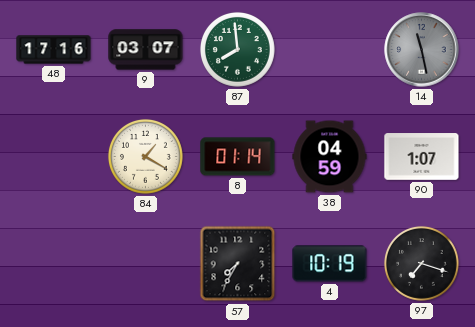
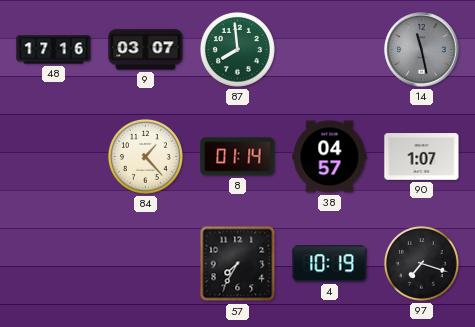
84: 1:20 -> 1:23
38: 04:59 -> 04:57
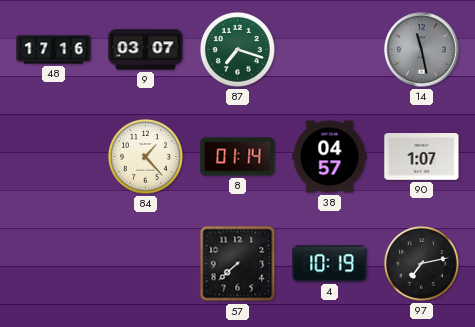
87: 7:59 -> 7:18
57: 7:35 -> 7:38
97: 7:18 -> 7:13
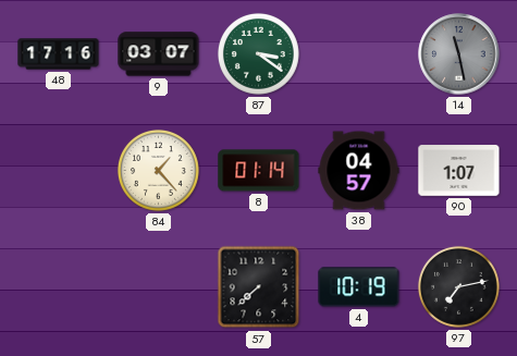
87: 7:18 -> 3:21
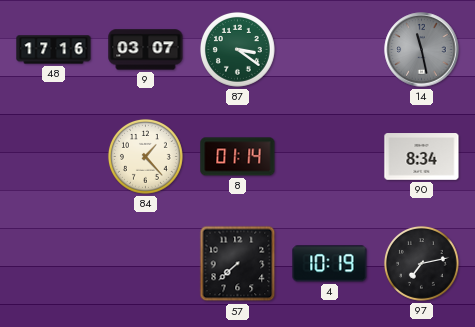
38: 04:57 -> none
90: 1:07 -> 8:34
